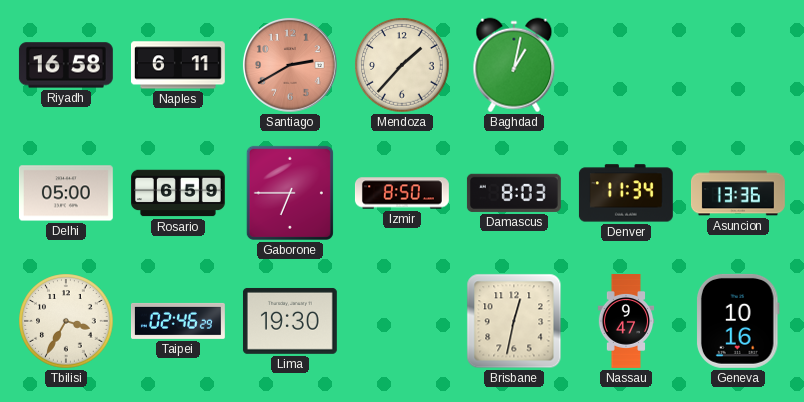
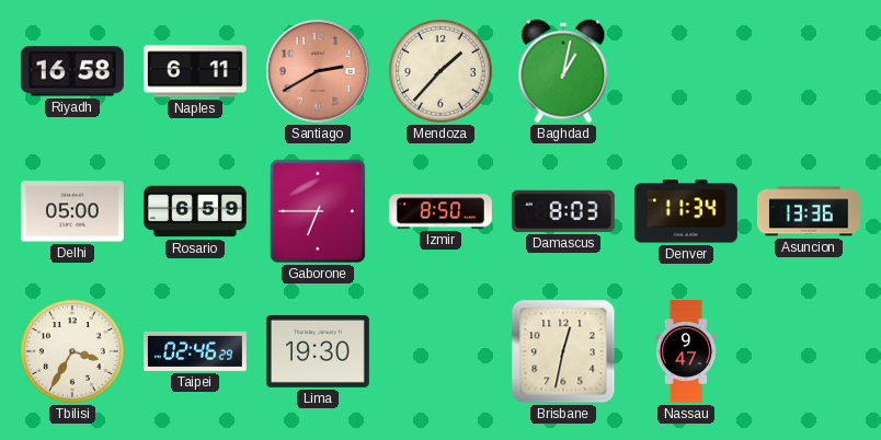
Geneva: 10:16 -> none
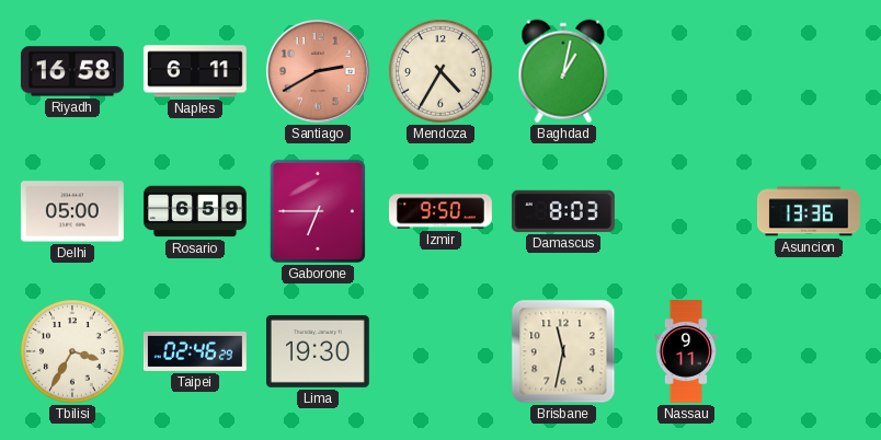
Mendoza: 1:37 -> 4:35
Izmir: 8:50 -> 9:50
Denver: 11:34 -> none
Brisbane: 12:32 -> 11:32
Nassau: 9:47 -> 9:11
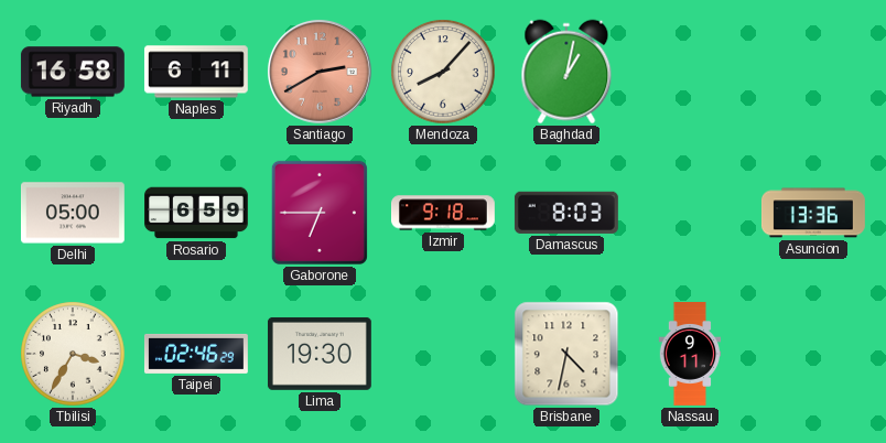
Mendoza: 4:35 -> 8:07
Izmir: 9:50 -> 9:18
Brisbane: 11:32 -> 4:32
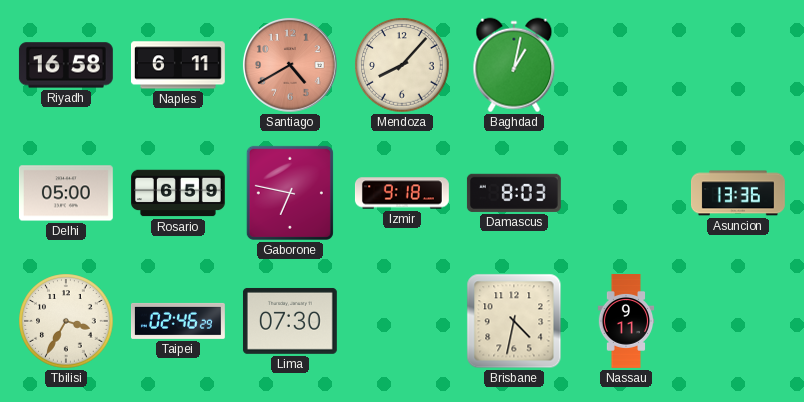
Santiago: 2:40 -> 4:40
Gaborone: 6:45 -> 6:47
Lima: 19:30 -> 07:30
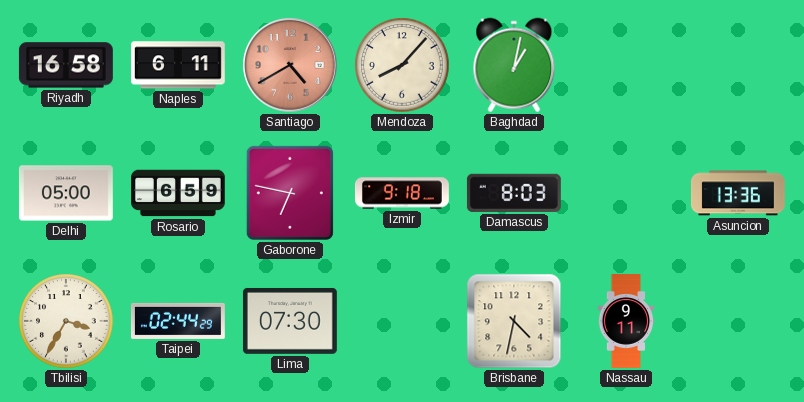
Taipei: 02:46 -> 02:44
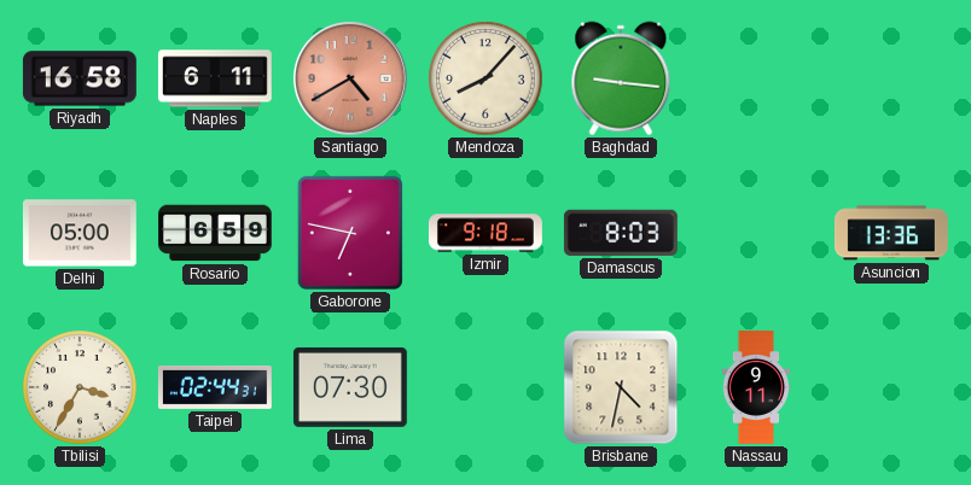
Baghdad: 1:02 -> 9:16
Taipei: 02:44:29 -> 02:44:31
